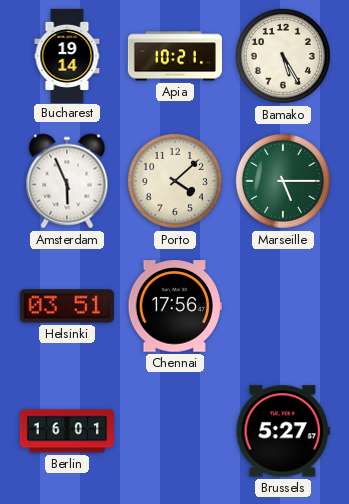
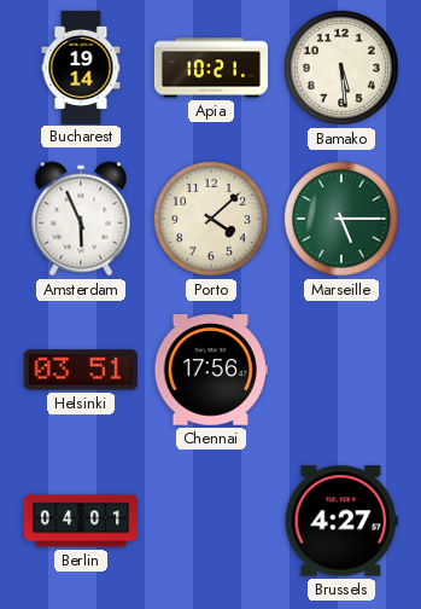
Bamako: 5:25 -> 5:29
Berlin: 16:01 -> 04:01
Brussels: 5:27 -> 4:27
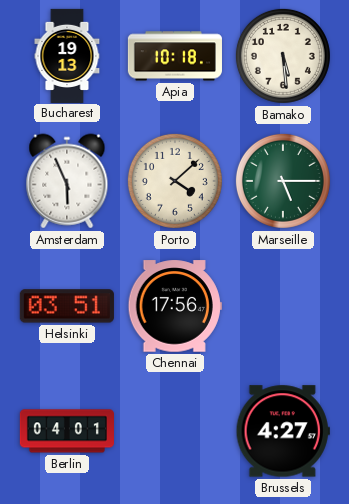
Bucharest: 19:14 -> 19:13
Apia: 10:21 -> 10:18
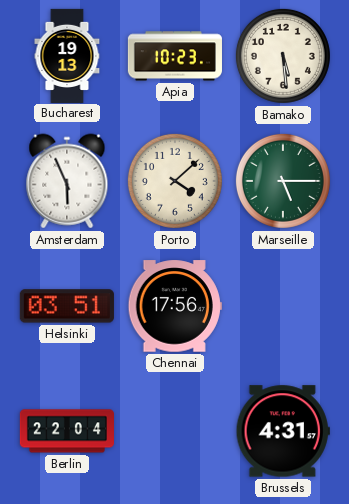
Apia: 10:18 -> 10:23
Berlin: 04:01 -> 22:04
Brussels: 4:27 -> 4:31
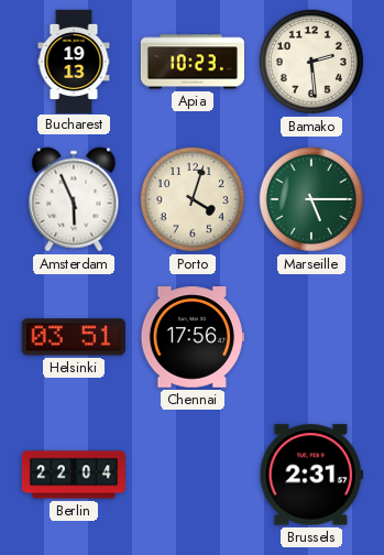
Bamako: 5:29 -> 2:29
Porto: 4:08 -> 4:03
Brussels: 4:31 -> 2:31
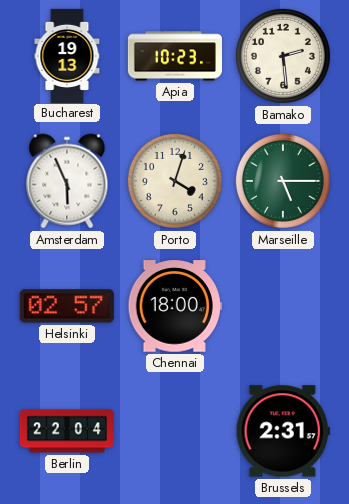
Helsinki: 03:51 -> 02:57
Chennai: 17:56 -> 18:00
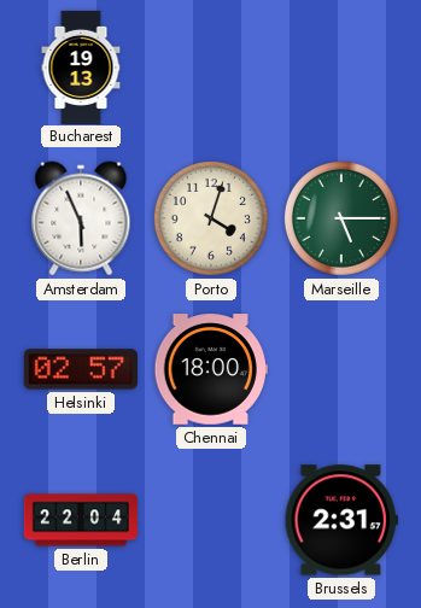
Apia: 10:23 -> none
Bamako: 2:29 -> none
